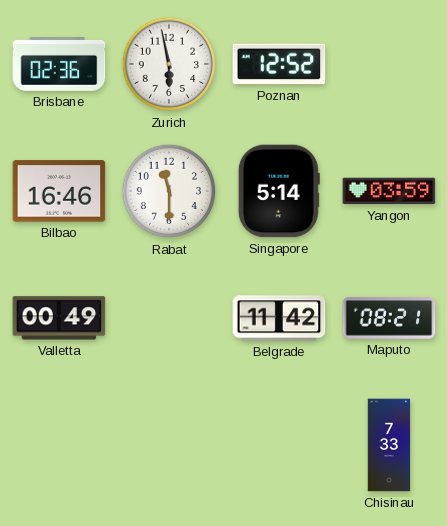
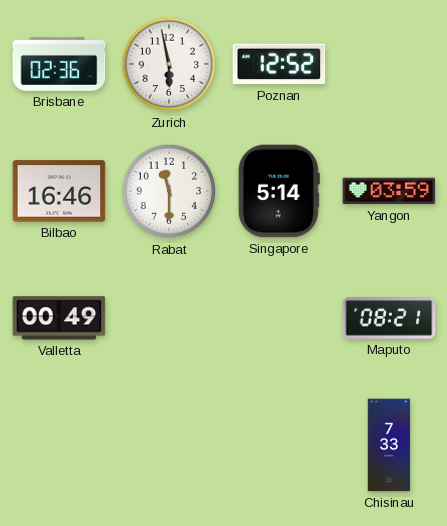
Belgrade: 11:42 -> none
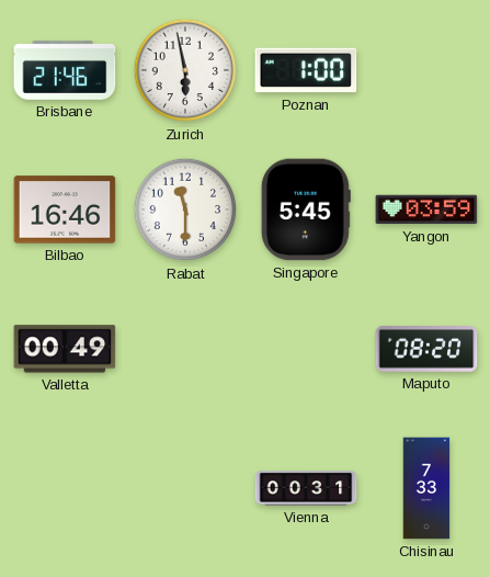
Brisbane: 02:36 -> 21:46
Poznan: 12:52 -> 1:00
Singapore: 5:14 -> 5:45
Maputo: 08:21 -> 08:20
Vienna: none -> 00:31
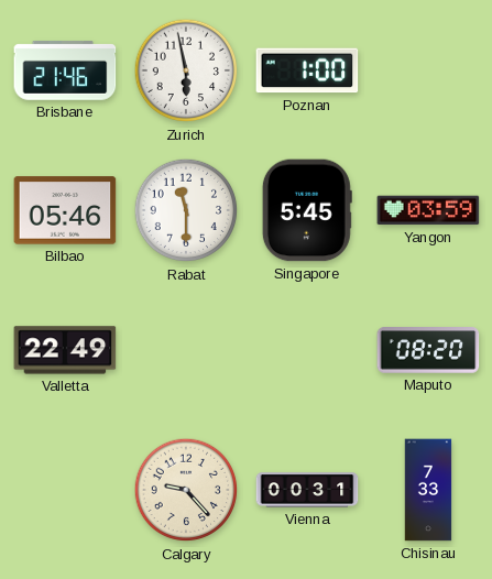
Bilbao: 16:46 -> 05:46
Valletta: 00:49 -> 22:49
Calgary: none -> 9:23
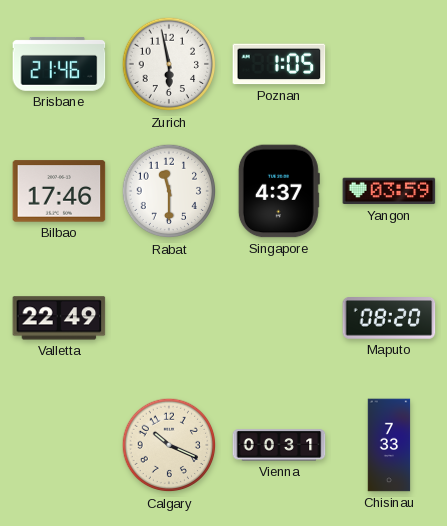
Poznan: 1:00 -> 1:05
Bilbao: 05:46 -> 17:46
Singapore: 5:45 -> 4:37
Calgary: 9:23 -> 10:19
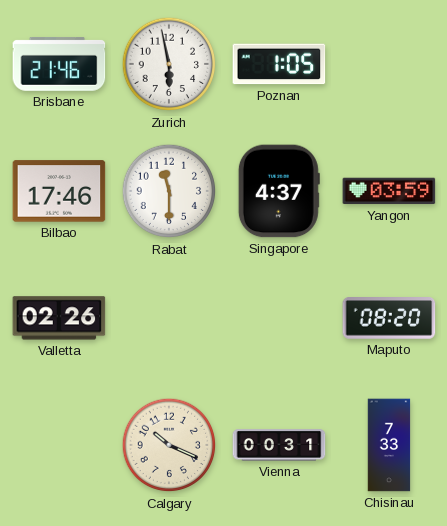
Valletta: 22:49 -> 02:26
